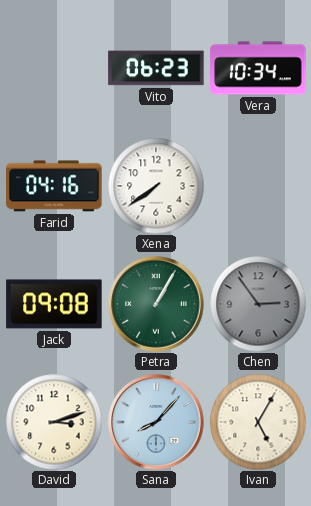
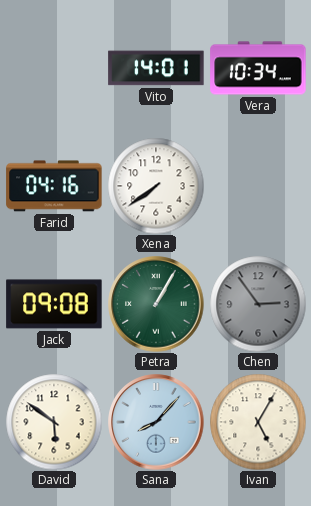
Vito: 06:23 -> 14:01
David: 3:12 -> 5:51
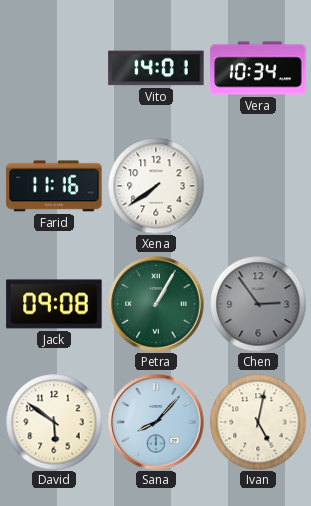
Farid: 04:16 -> 11:16
Ivan: 5:05 -> 5:02
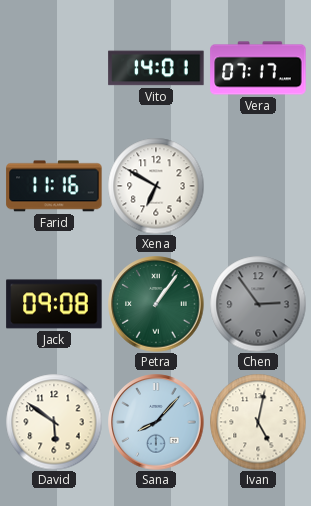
Vera: 10:34 -> 07:17
Xena: 7:39 -> 6:50
Petra: 1:05 -> 1:06
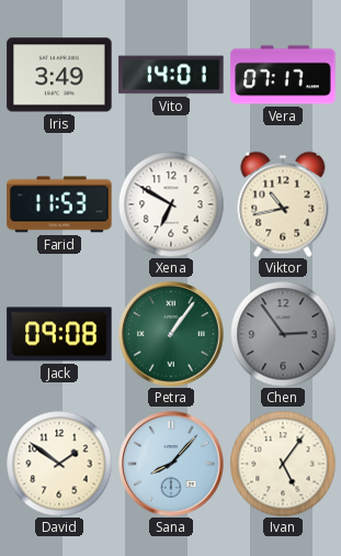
Iris: none -> 3:49
Farid: 11:16 -> 11:53
Viktor: none -> 10:43
David: 5:51 -> 1:51
Ivan: 5:02 -> 5:06
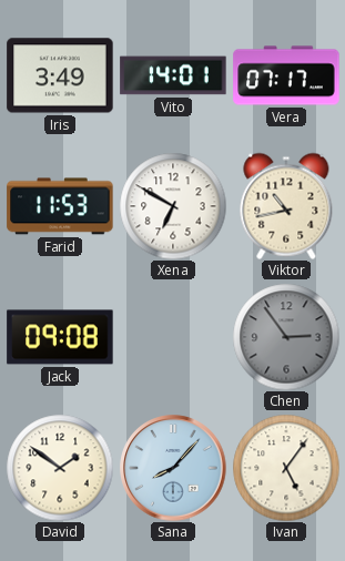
Petra: 1:06 -> none
